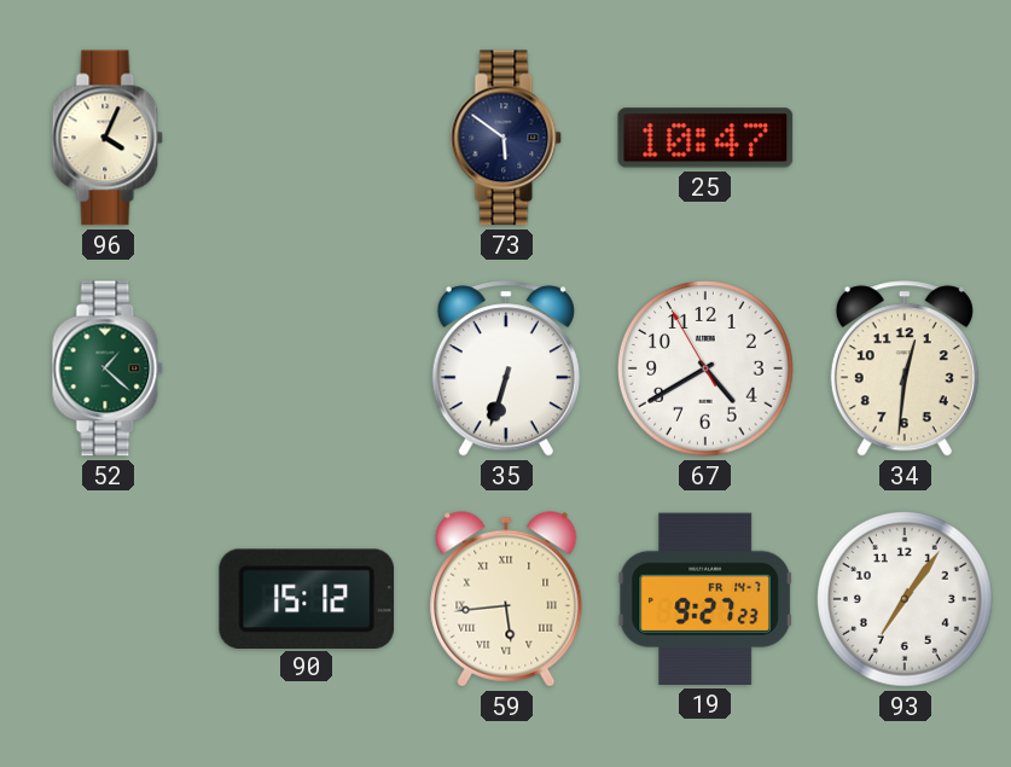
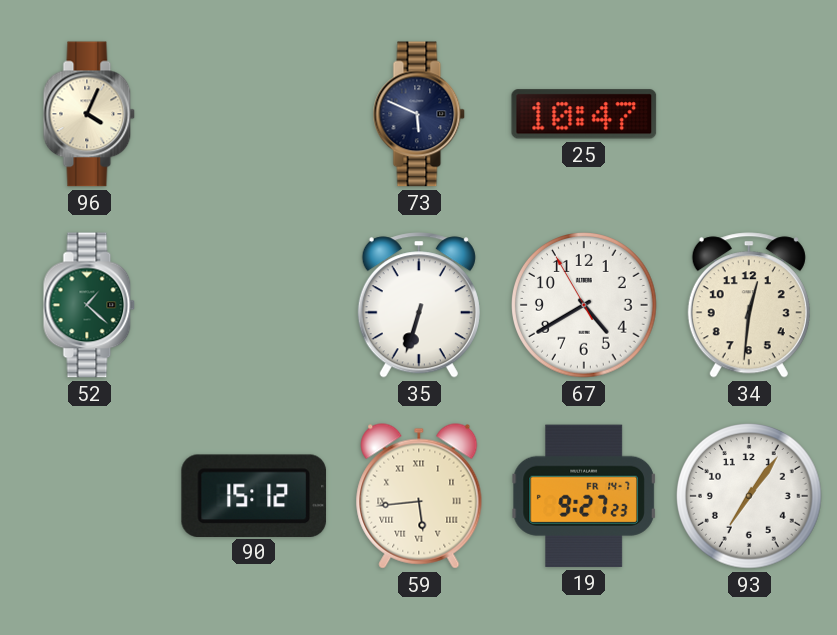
73: 5:51 -> 5:49
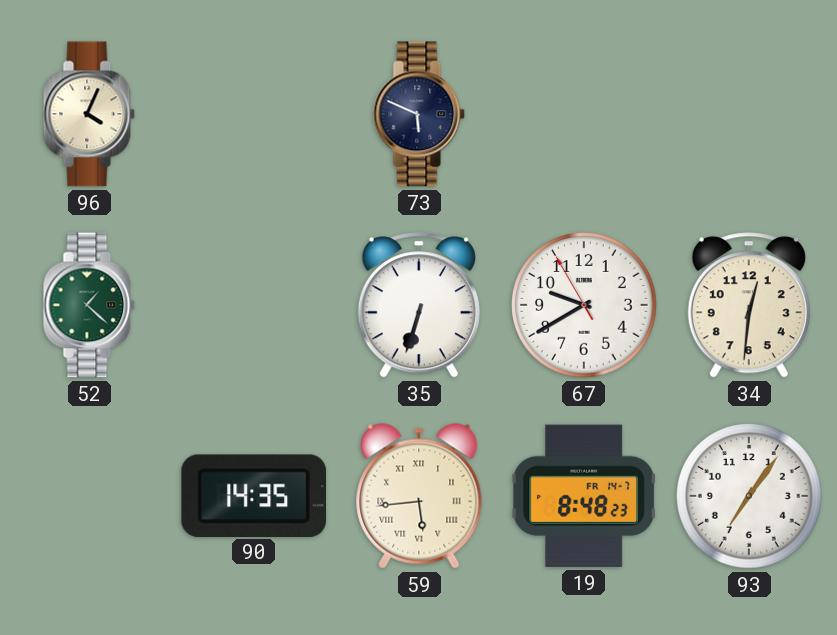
25: 10:47 -> none
67: 4:39 -> 9:39
90: 15:12 -> 14:35
19: 9:27 -> 8:48
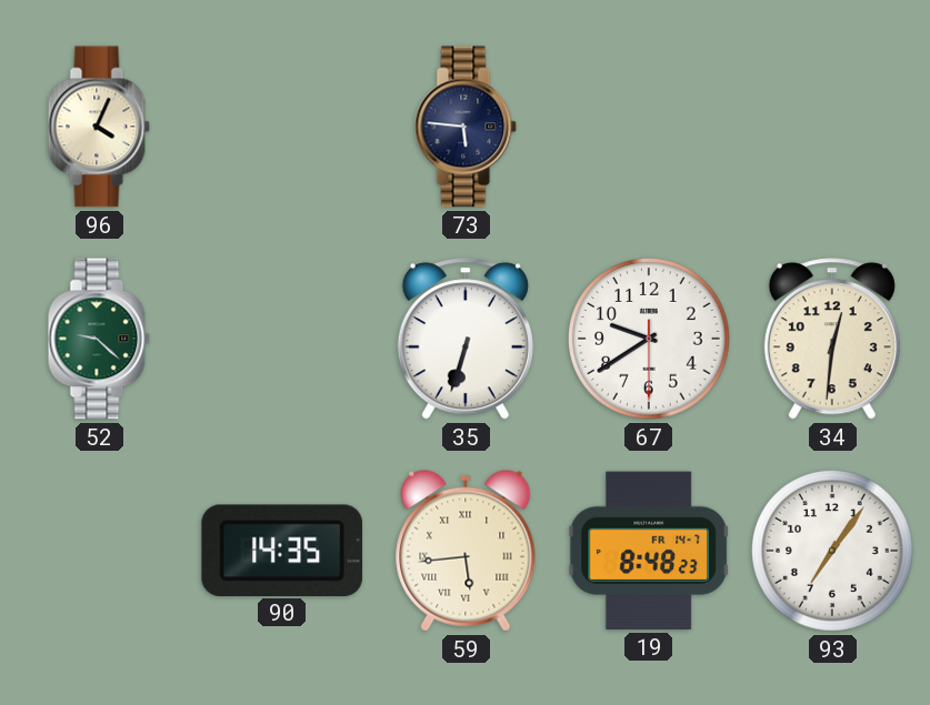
73: 5:49 -> 5:46
52: 1:22 -> 9:22
67: 9:39:55 -> 9:39:30
